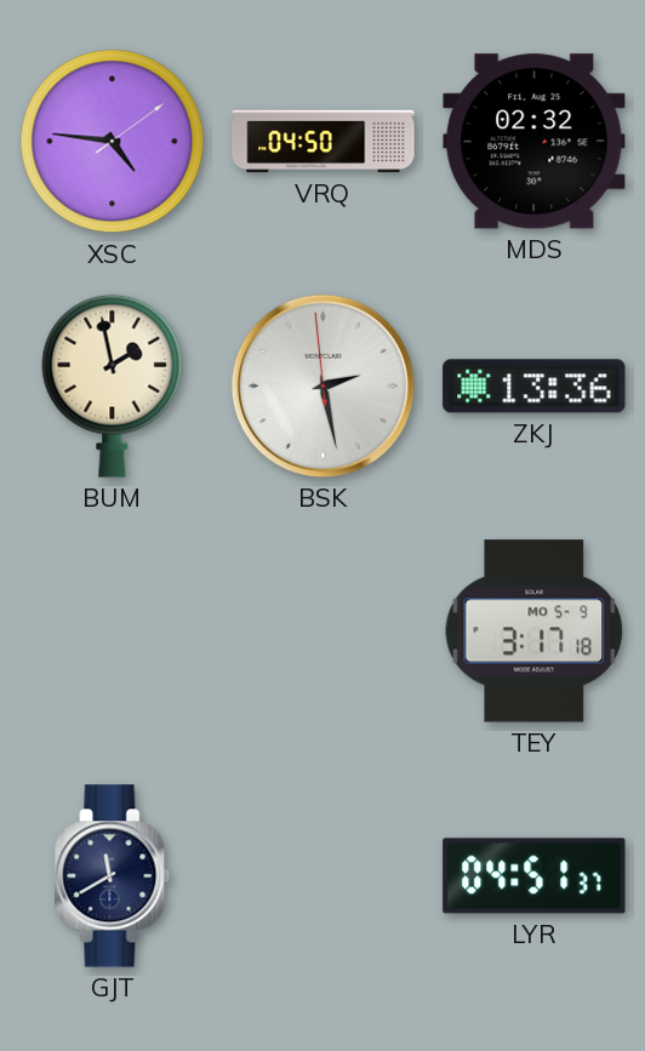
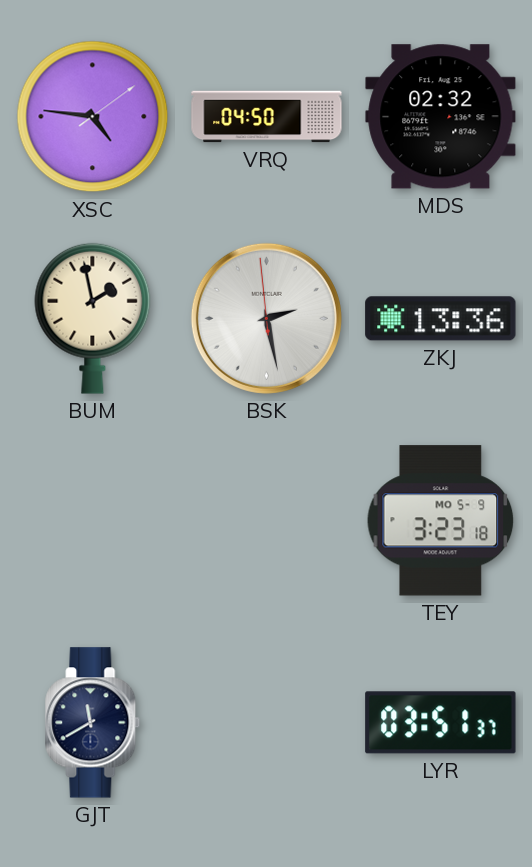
TEY: 3:17 -> 3:23
LYR: 04:51 -> 03:51
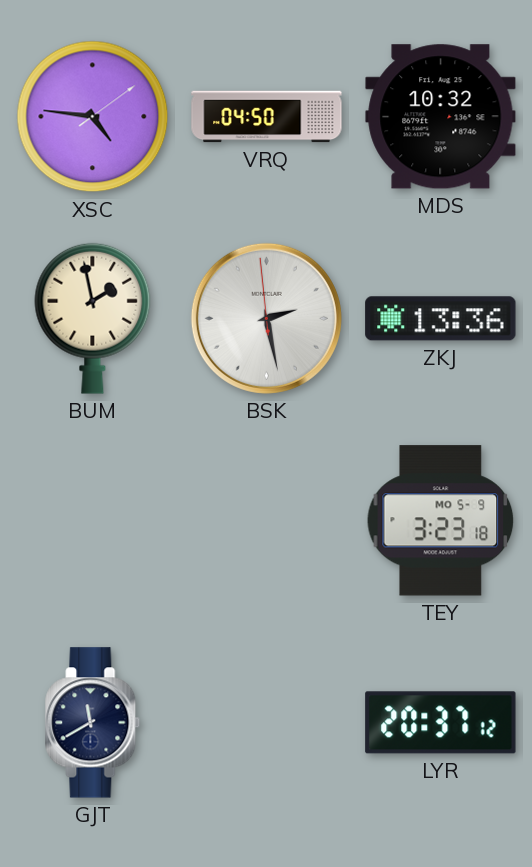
MDS: 02:32 -> 10:32
LYR: 03:51 -> 20:37
